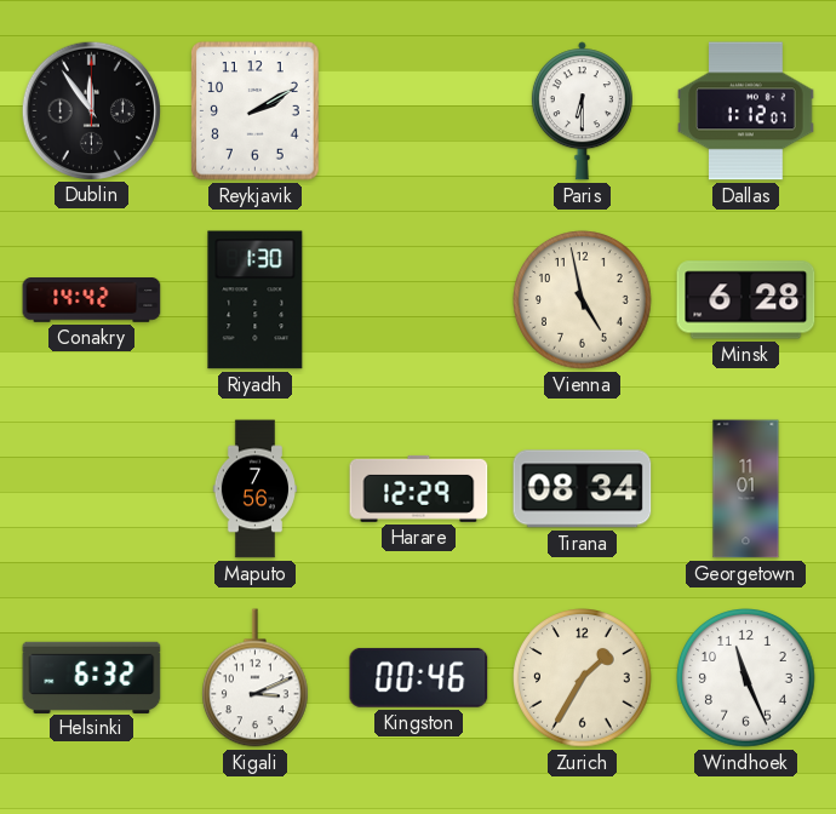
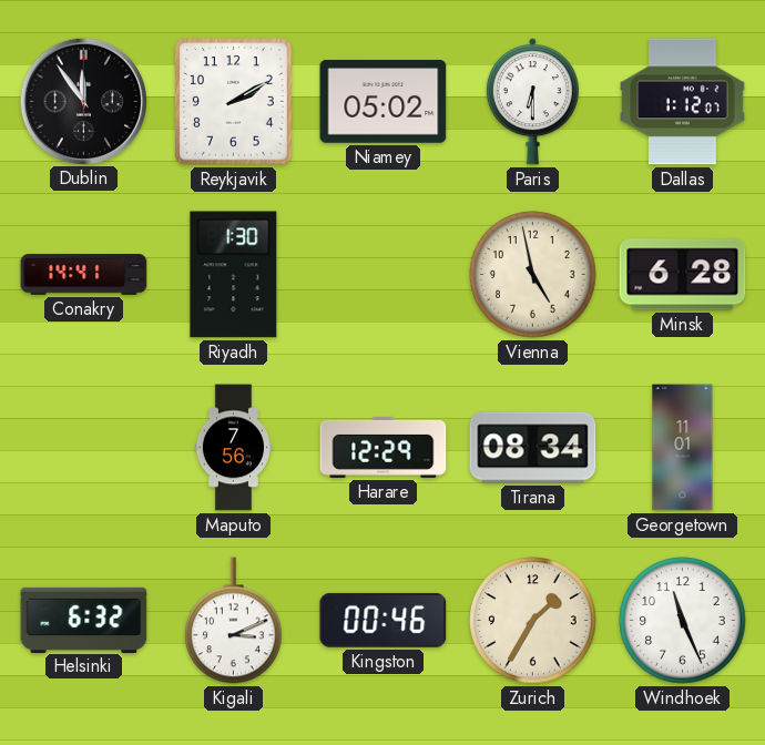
Niamey: none -> 05:02
Conakry: 14:42 -> 14:41
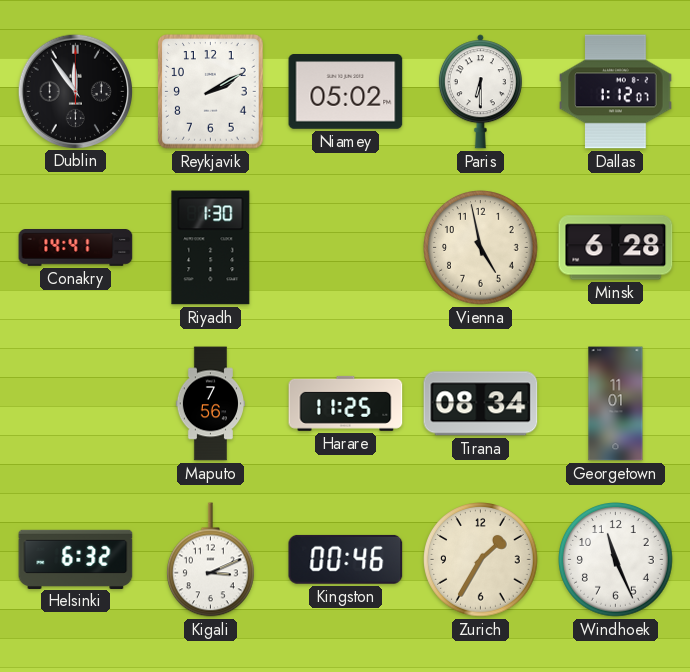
Harare: 12:29 -> 11:25
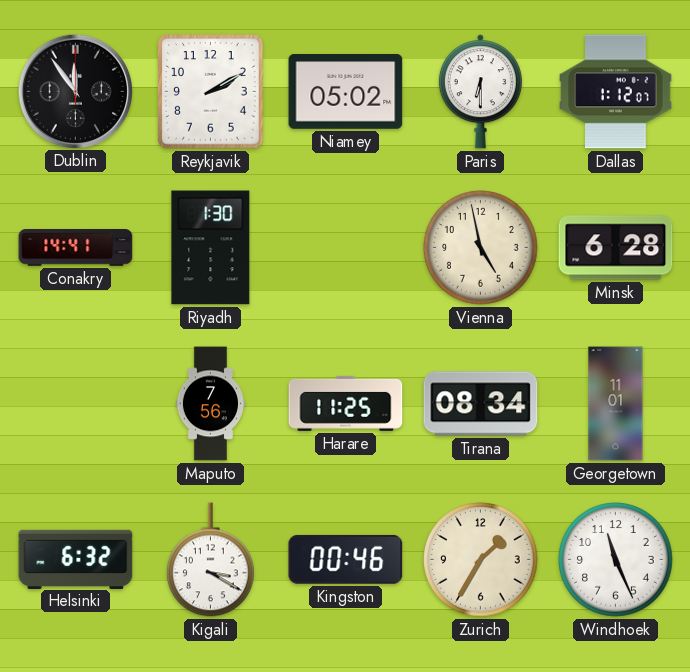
Kigali: 3:11 -> 3:20
